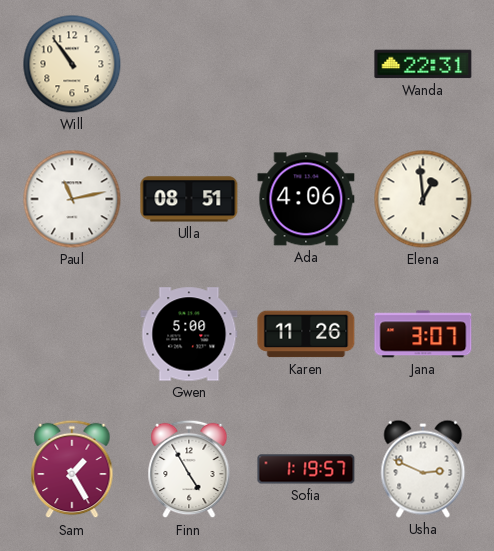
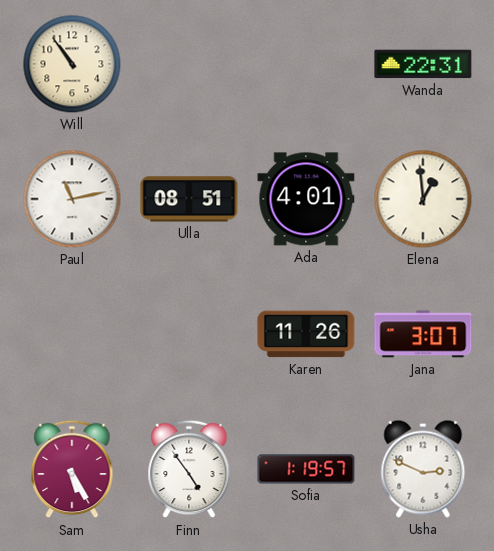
Ada: 4:06 -> 4:01
Gwen: 5:00 -> none
Sam: 1:25 -> 5:25
Finn: 4:55 -> 4:54
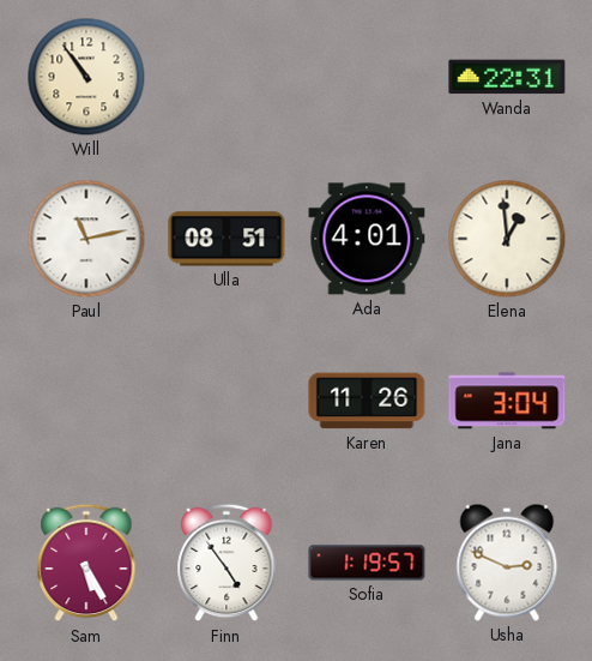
Jana: 3:07 -> 3:04
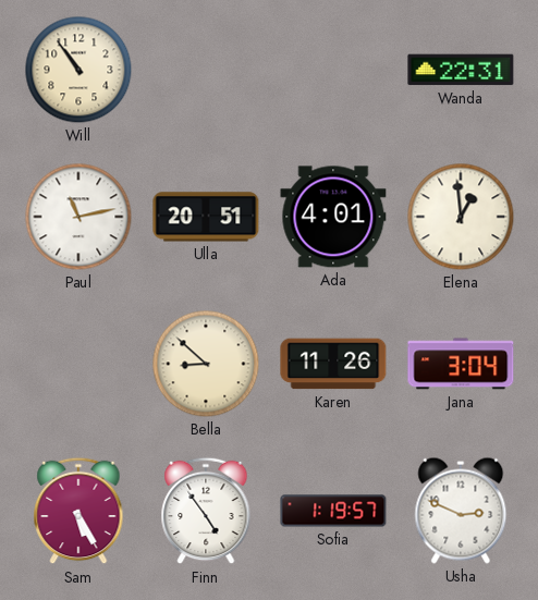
Ulla: 08:51 -> 20:51
Bella: none -> 8:52
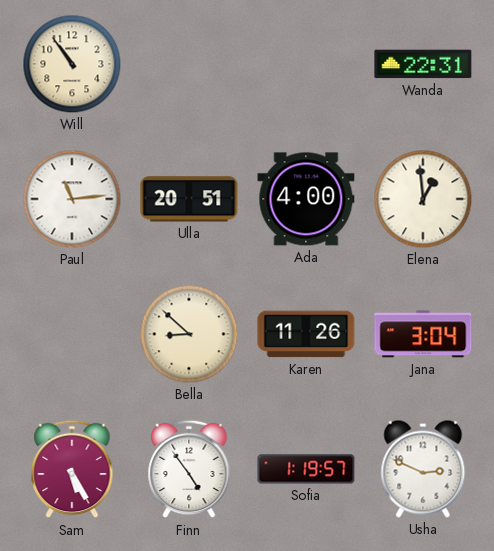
Paul: 11:13 -> 11:14
Ada: 4:01 -> 4:00
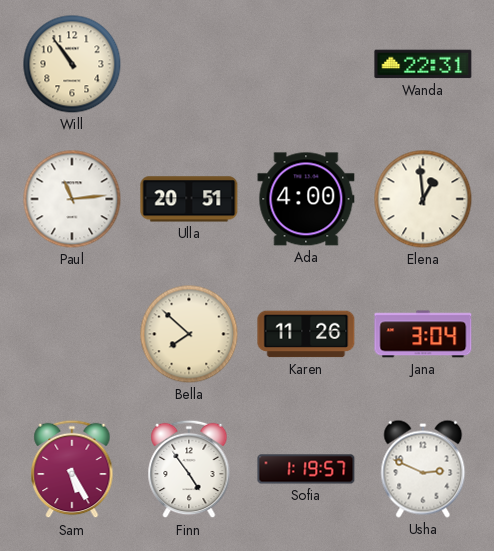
Bella: 8:52 -> 7:52
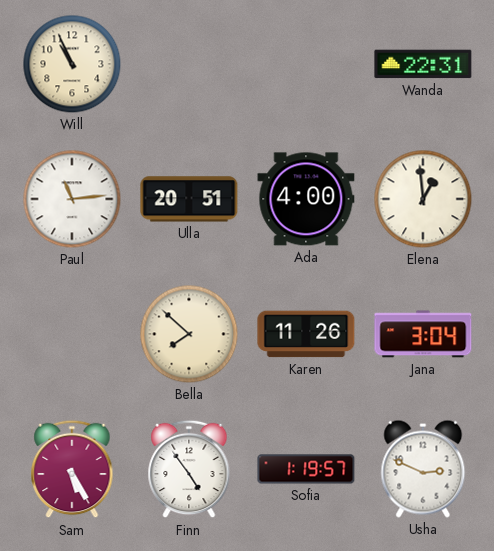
Will: 10:54 -> 10:56
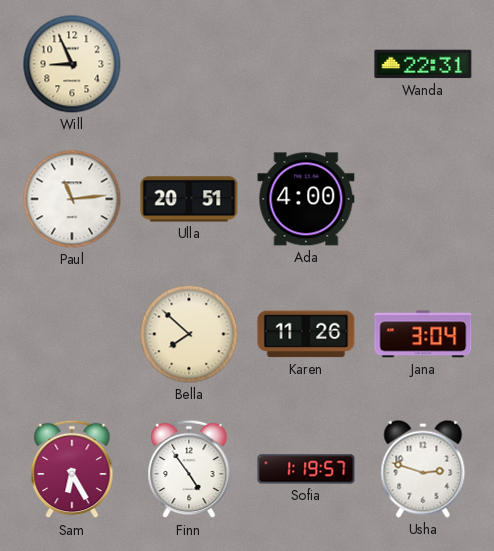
Will: 10:56 -> 8:56
Elena: 12:59 -> none
Sam: 5:25 -> 6:25
Usha: 2:49 -> 2:48
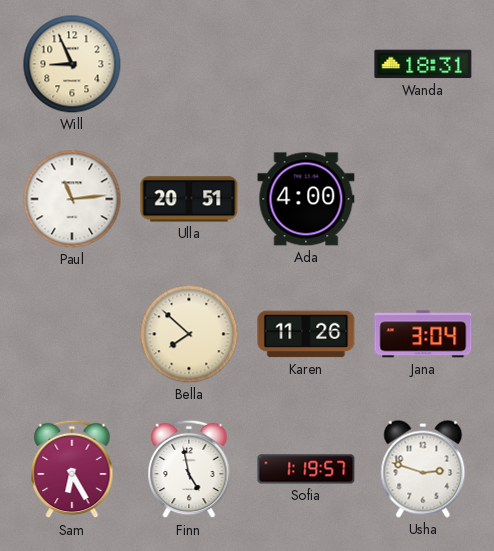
Wanda: 22:31 -> 18:31
Finn: 4:54 -> 4:58
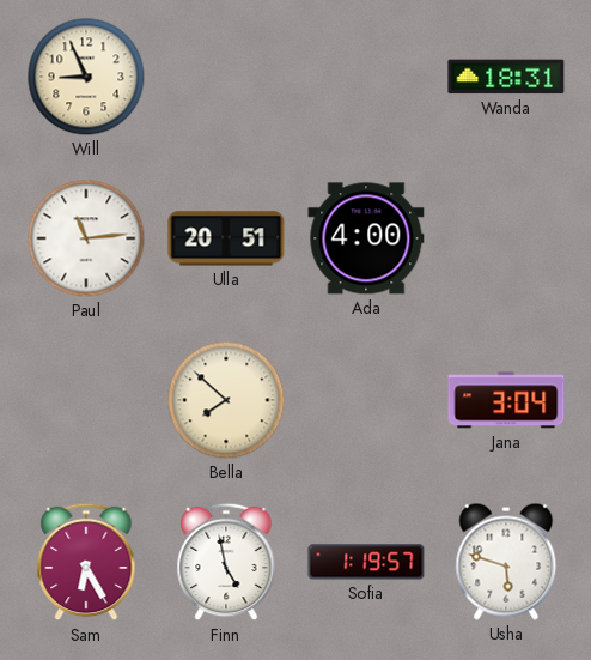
Karen: 11:26 -> none
Usha: 2:48 -> 5:48
